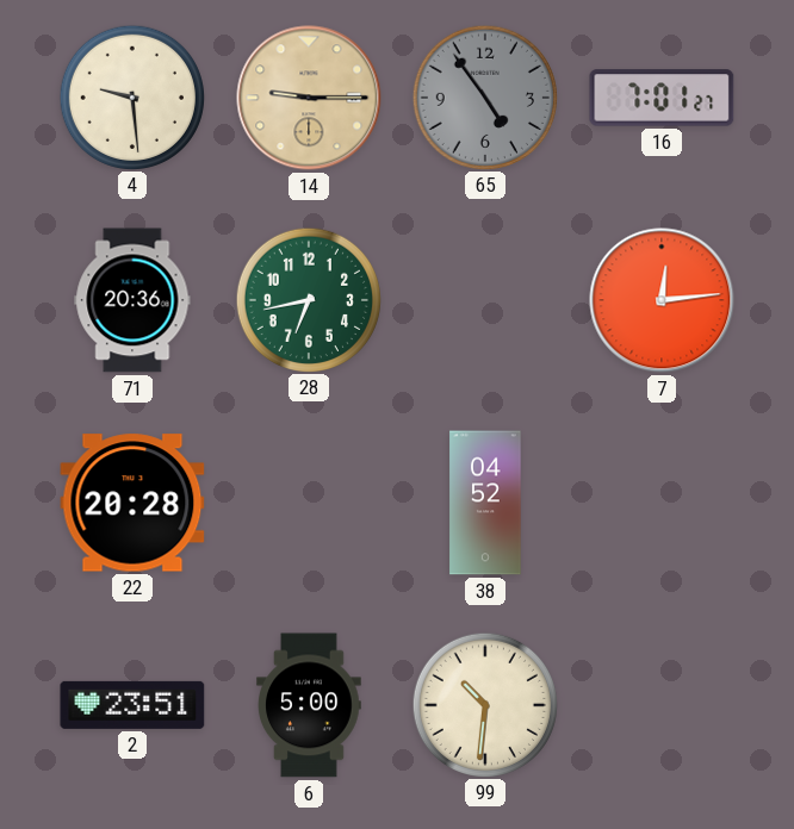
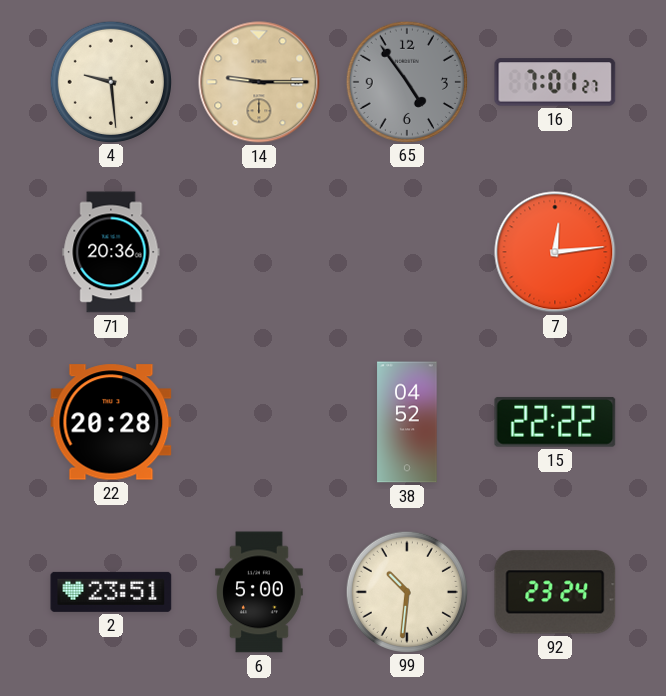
28: 6:43 -> none
15: none -> 22:22
92: none -> 23:24
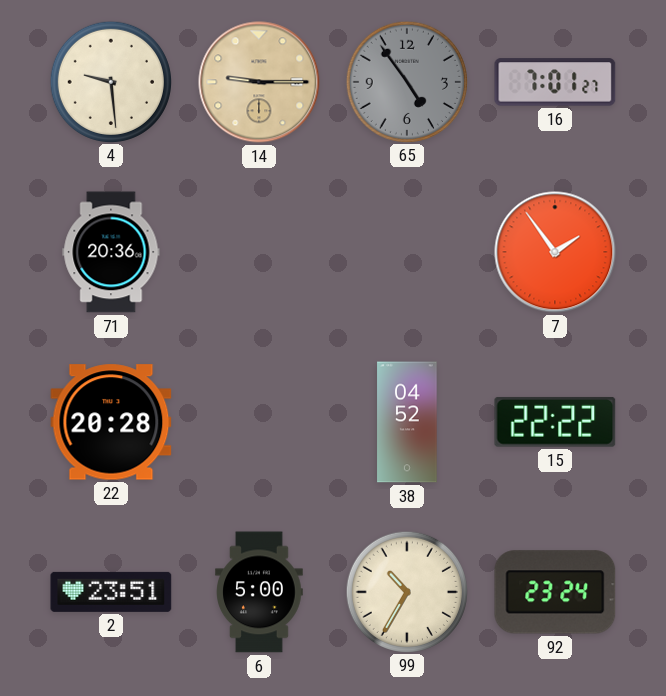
7: 12:14 -> 1:54
99: 10:31 -> 10:35
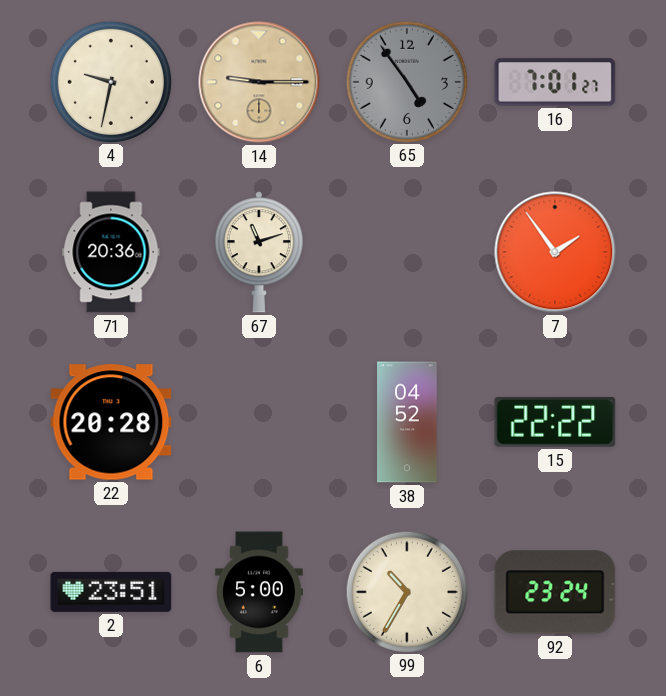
4: 9:29 -> 9:32
67: none -> 11:12
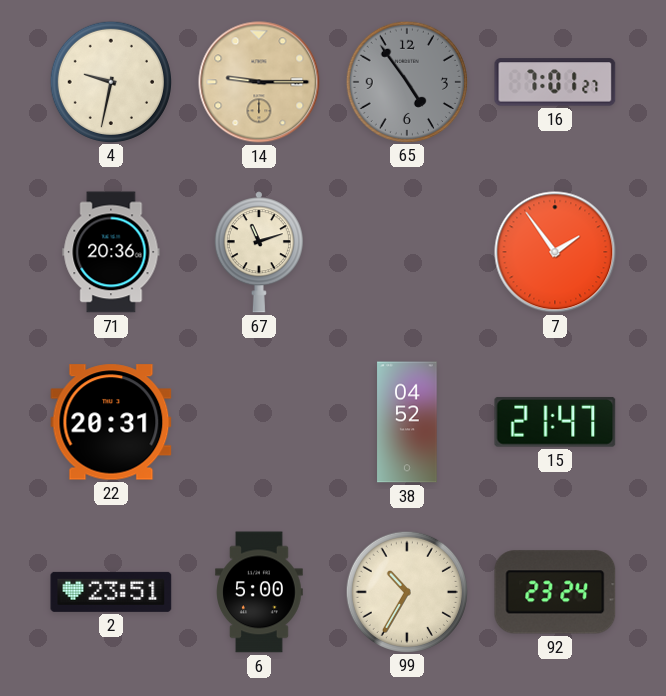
22: 20:28 -> 20:31
15: 22:22 -> 21:47
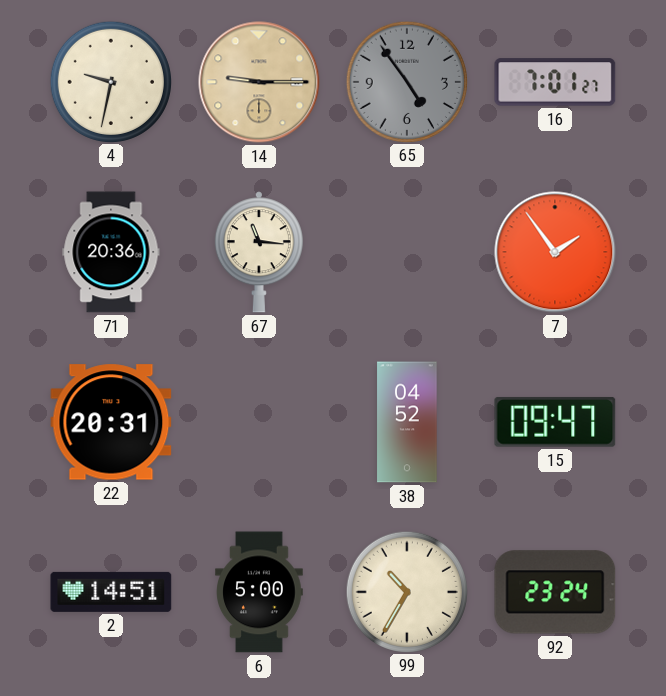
67: 11:12 -> 11:16
15: 21:47 -> 09:47
2: 23:51 -> 14:51
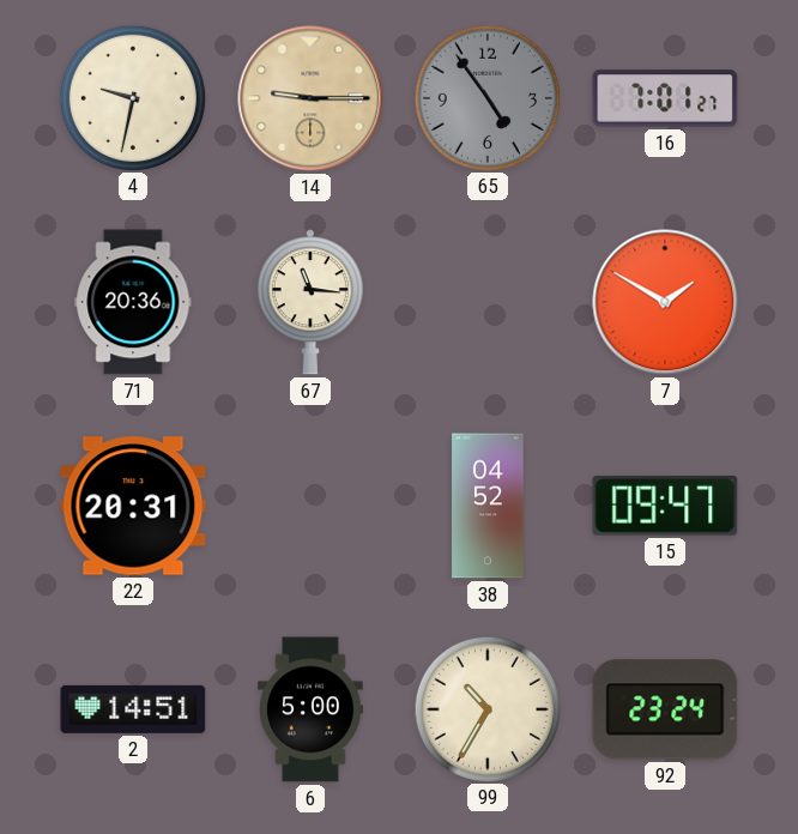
7: 1:54 -> 1:50
